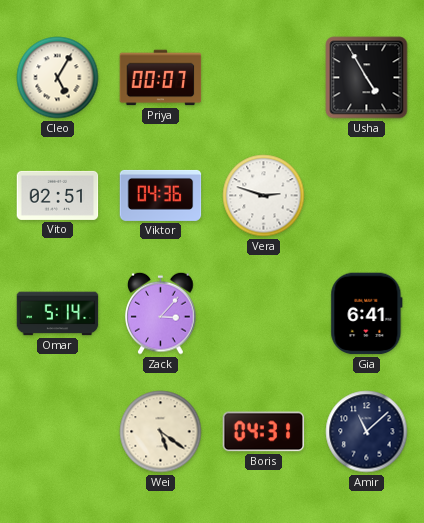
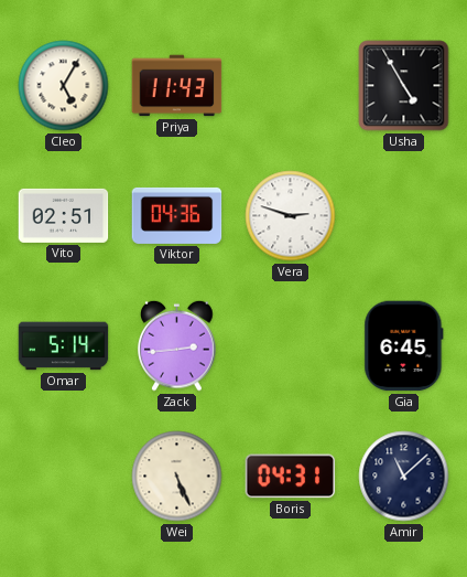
Priya: 00:07 -> 11:43
Zack: 3:07 -> 2:44
Gia: 6:41 -> 6:45
Wei: 5:21 -> 5:26
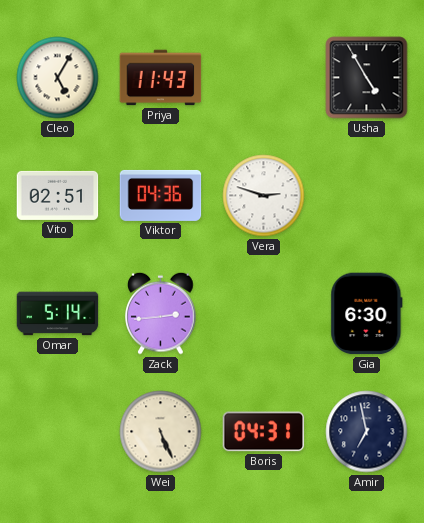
Gia: 6:45 -> 6:30
Amir: 11:08 -> 6:58
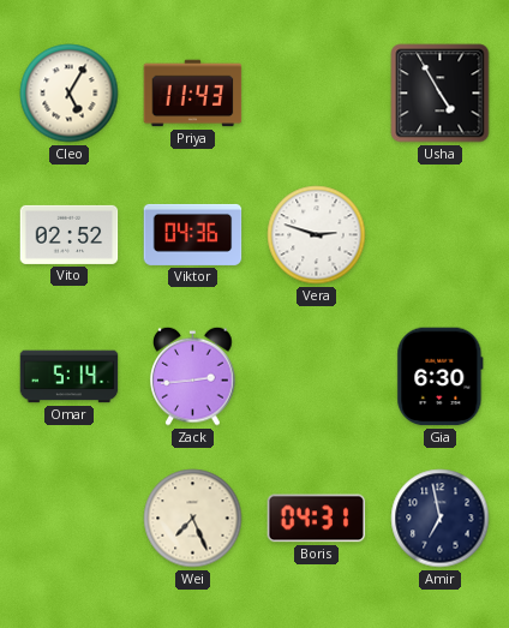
Vito: 02:51 -> 02:52
Wei: 5:26 -> 7:26
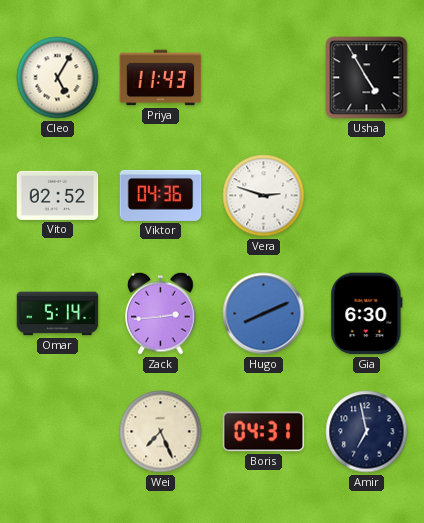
Hugo: none -> 8:11
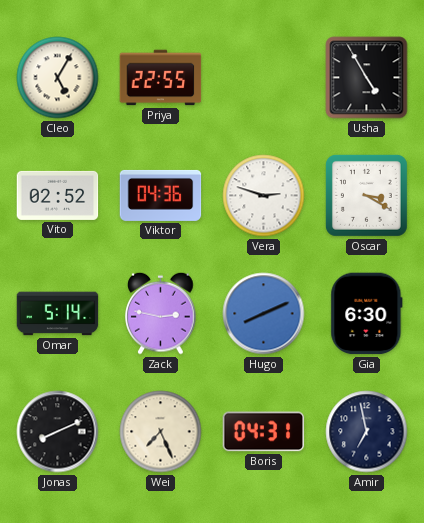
Priya: 11:43 -> 22:55
Oscar: none -> 3:20
Zack: 2:44 -> 2:47
Jonas: none -> 8:11
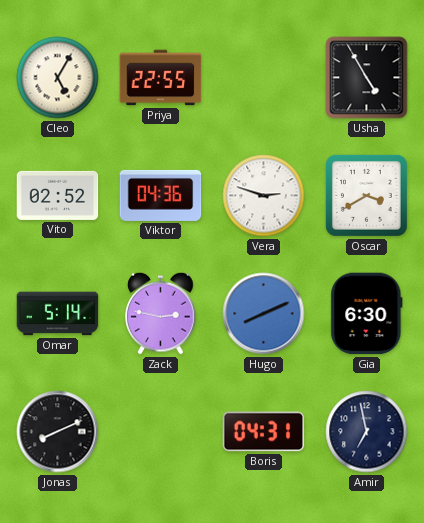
Oscar: 3:20 -> 3:40
Wei: 7:26 -> none
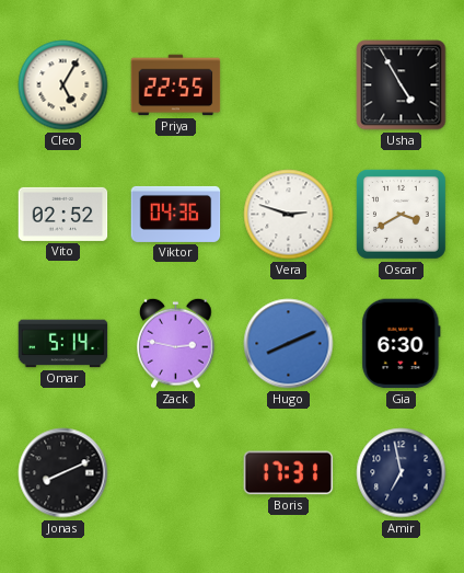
Boris: 04:31 -> 17:31
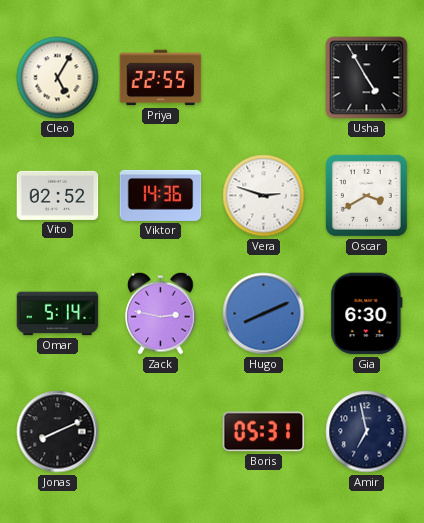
Viktor: 04:36 -> 14:36
Boris: 17:31 -> 05:31
